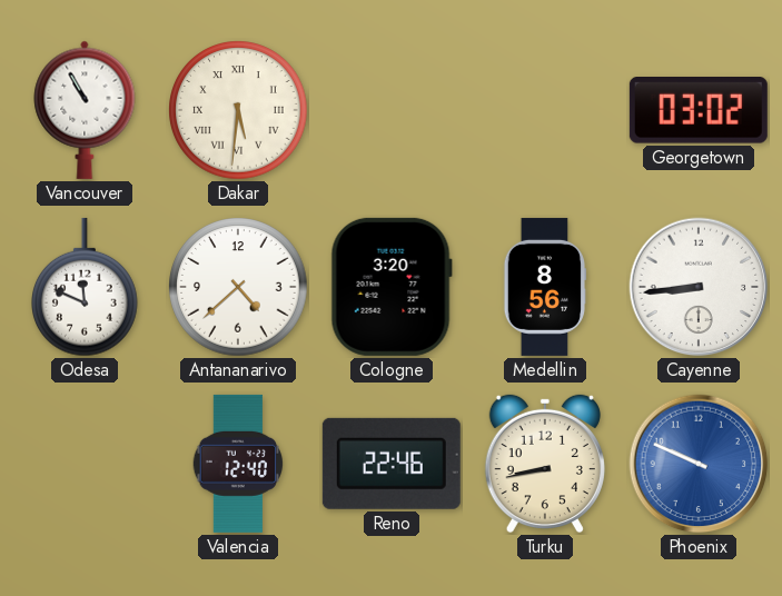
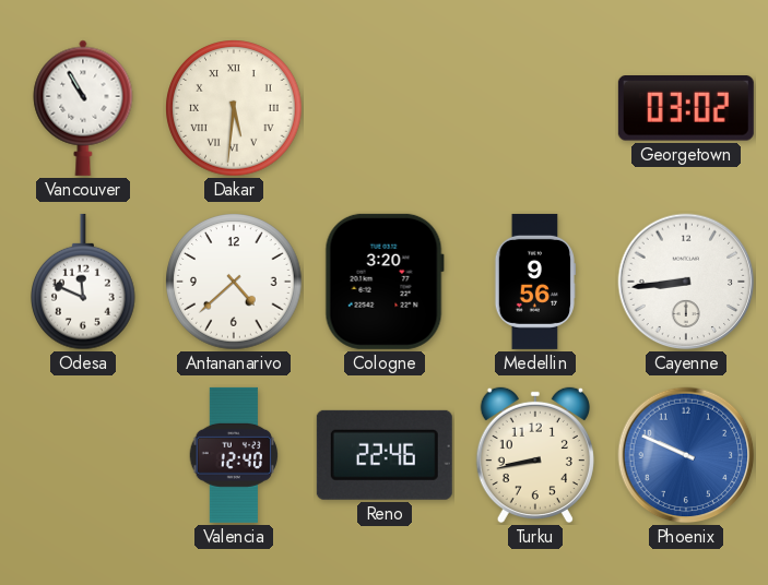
Medellin: 8:56 -> 9:56
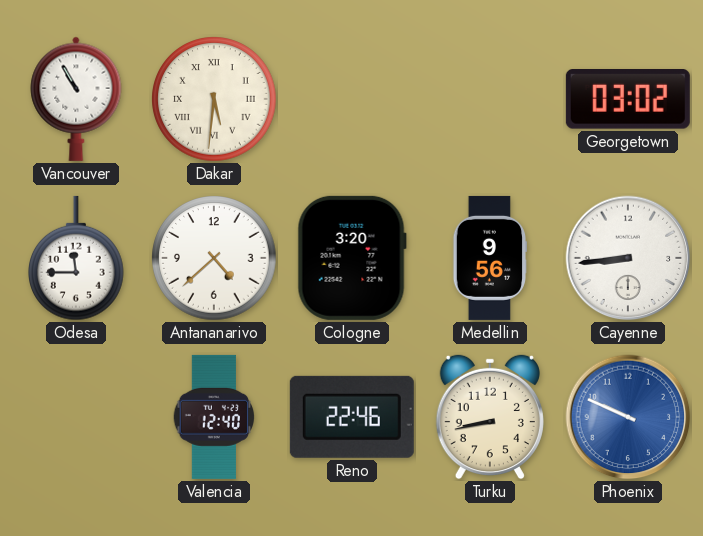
Odesa: 11:49 -> 11:45
